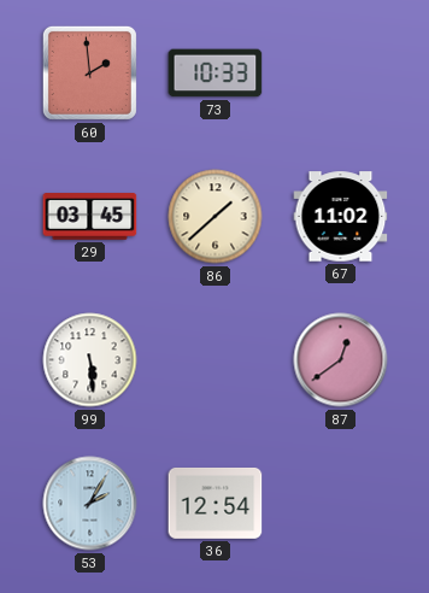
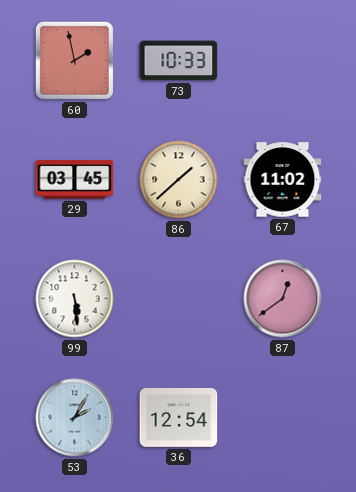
60: 1:59 -> 1:58
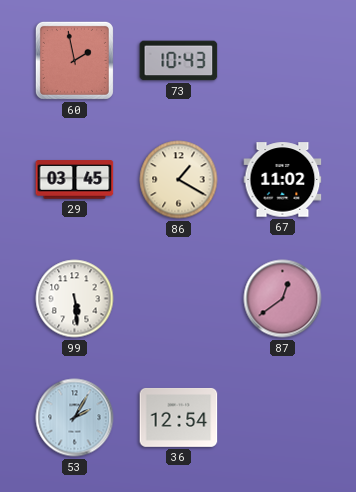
73: 10:33 -> 10:43
86: 1:38 -> 1:20
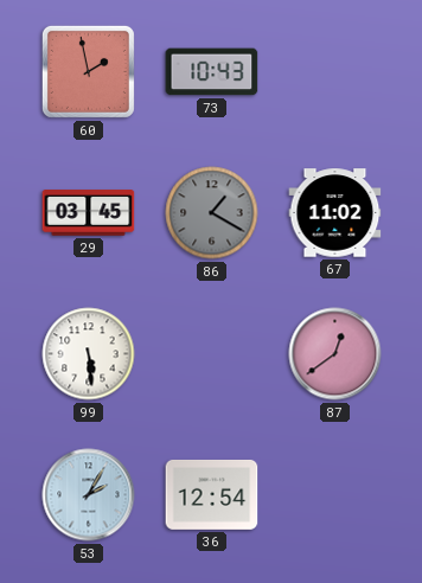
86 dial: cream -> grey
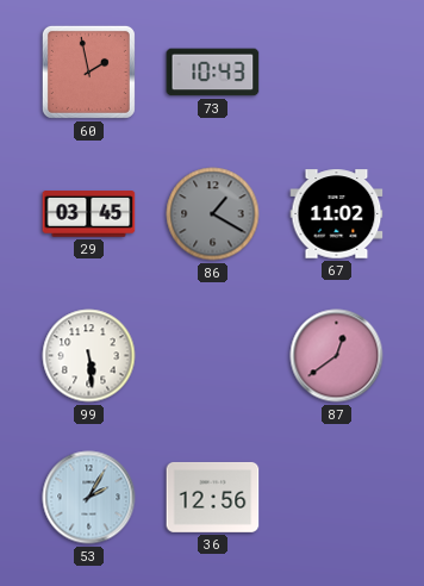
36: 12:54 -> 12:56
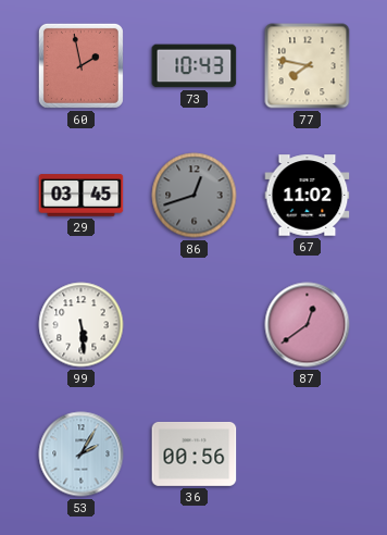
77: none -> 7:47
86: 1:20 -> 12:42
36: 12:56 -> 00:56
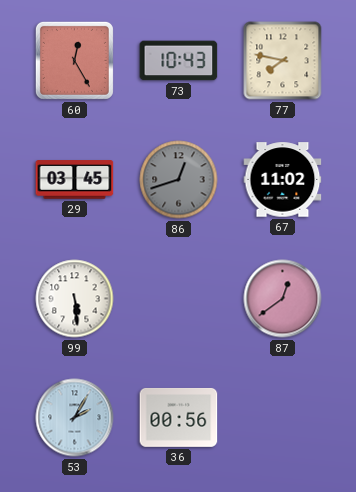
60: 1:58 -> 12:25
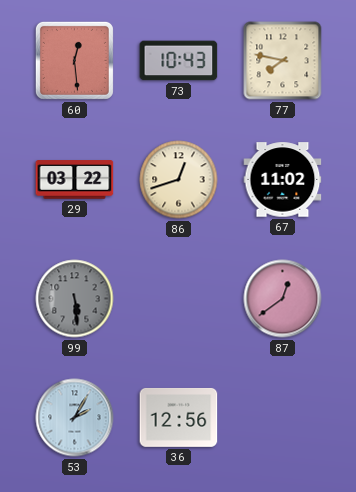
60: 12:25 -> 12:29
29: 03:45 -> 03:22
86 dial: grey -> cream
99 dial: white -> grey
36: 00:56 -> 12:56
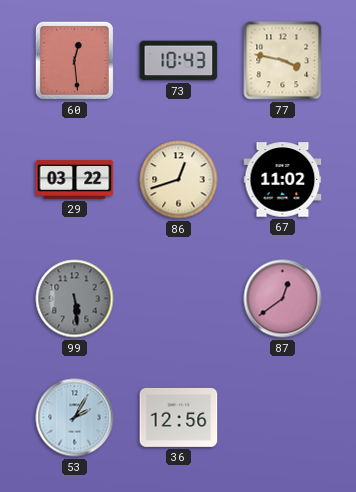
77: 7:47 -> 3:47
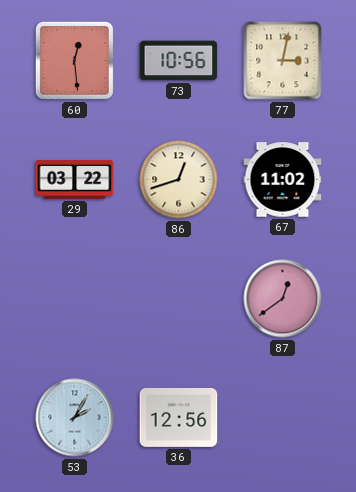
73: 10:43 -> 10:56
77: 3:47 -> 3:02
99: 5:29 -> none
